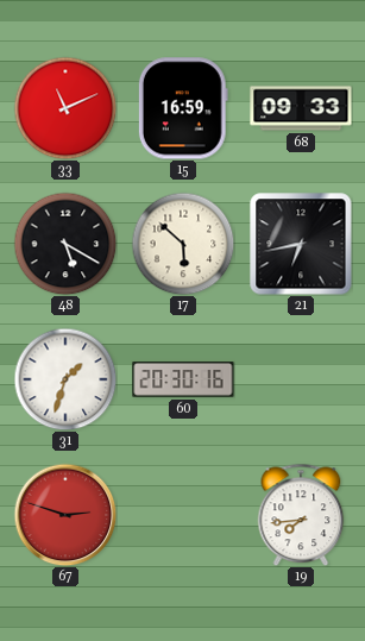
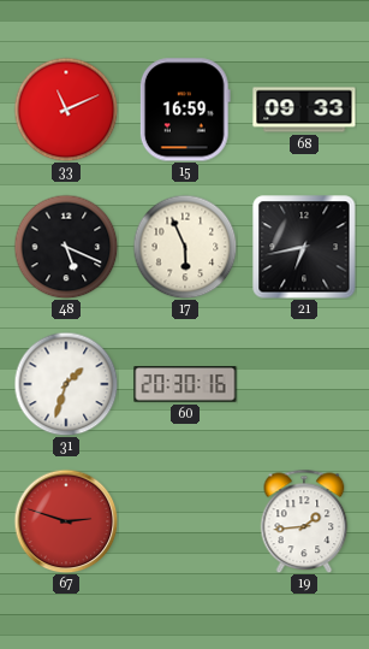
48: 5:20 -> 5:19
17: 5:52 -> 5:56
19: 7:44 -> 1:44
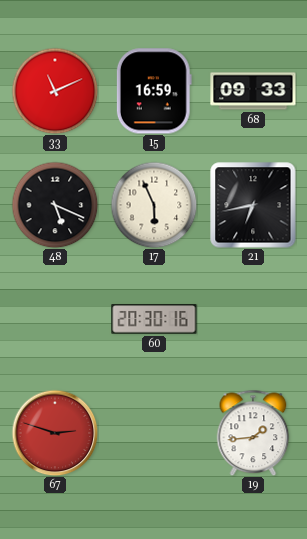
31: 1:33 -> none
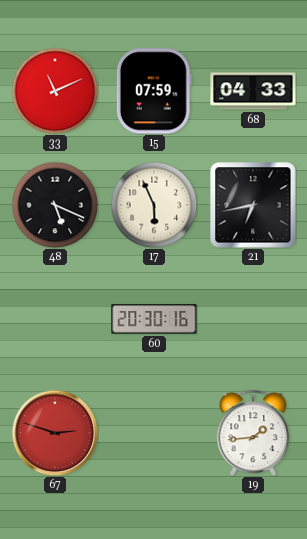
15: 16:59 -> 07:59
68: 09:33 -> 04:33
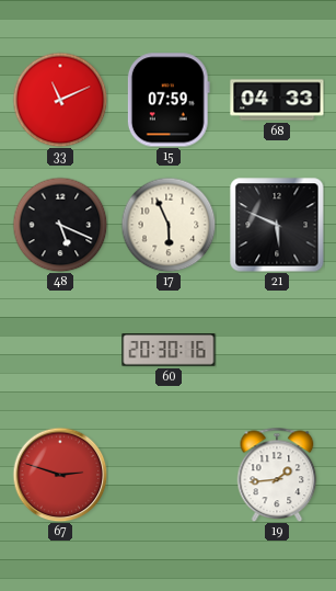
21: 6:43 -> 5:49
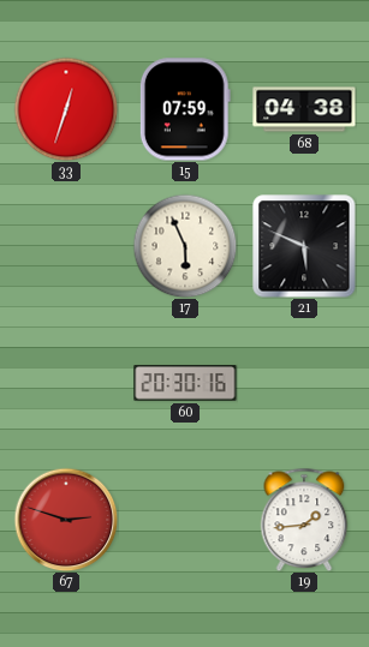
33: 11:11 -> 12:33
68: 04:33 -> 04:38
48: 5:19 -> none
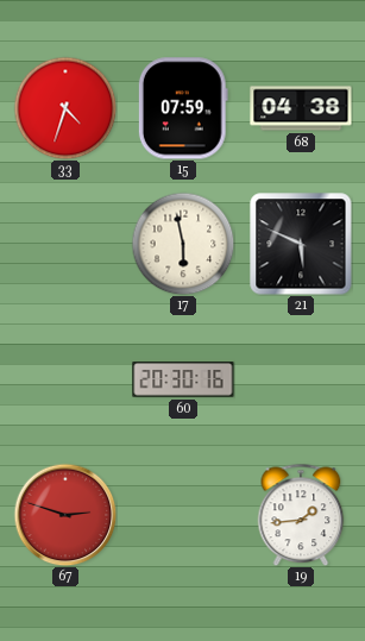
33: 12:33 -> 4:33
17: 5:56 -> 5:58
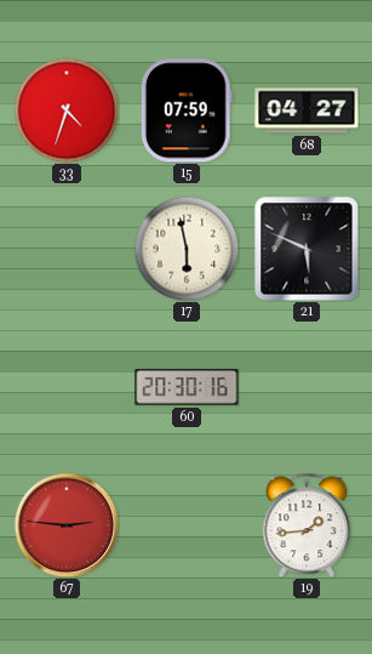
68: 04:38 -> 04:27
67: 2:48 -> 2:46
